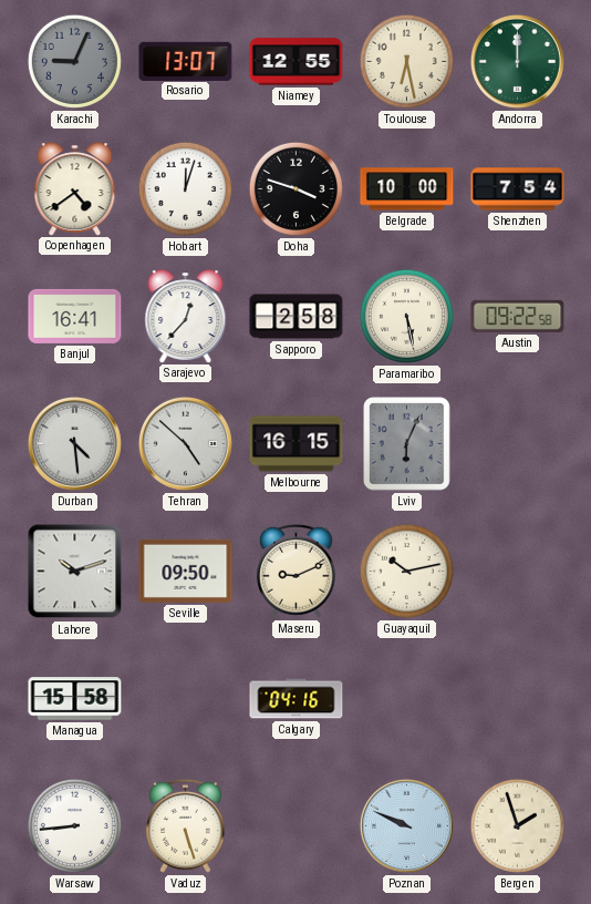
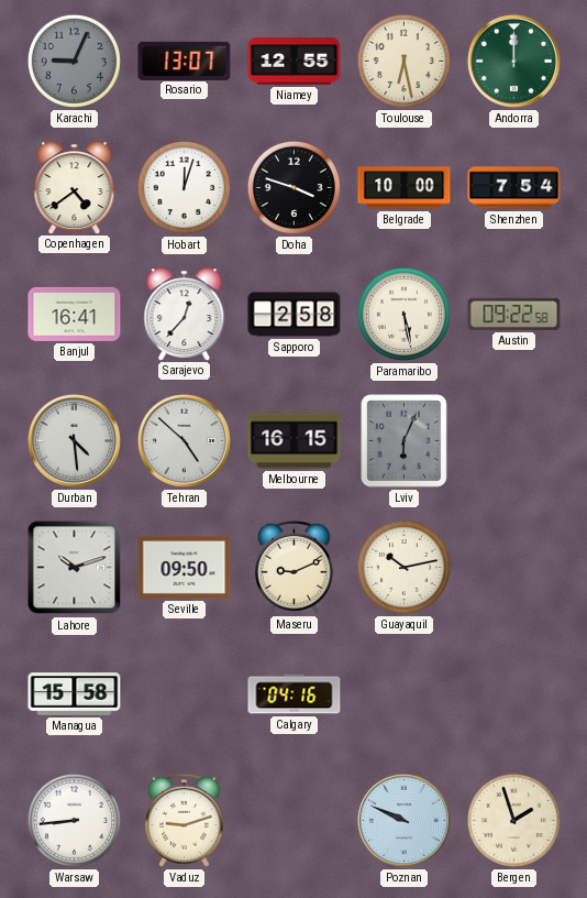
Vaduz: 5:27 -> 9:12
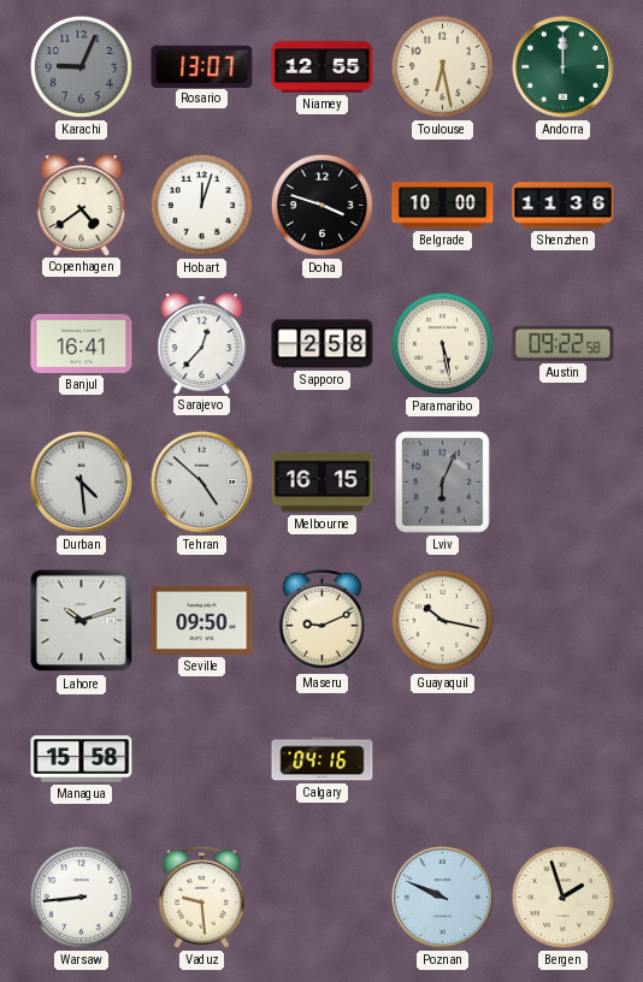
Shenzhen: 7:54 -> 11:36
Guayaquil: 10:13 -> 10:17
Vaduz: 9:12 -> 9:29
